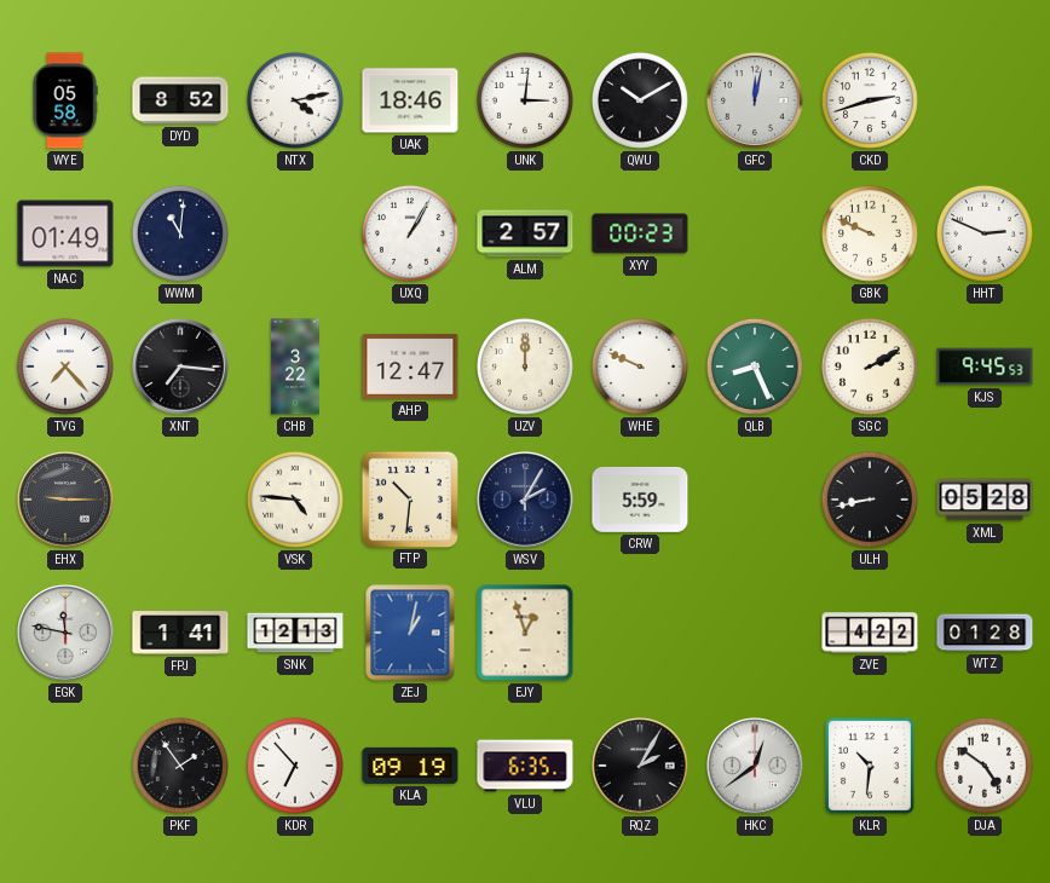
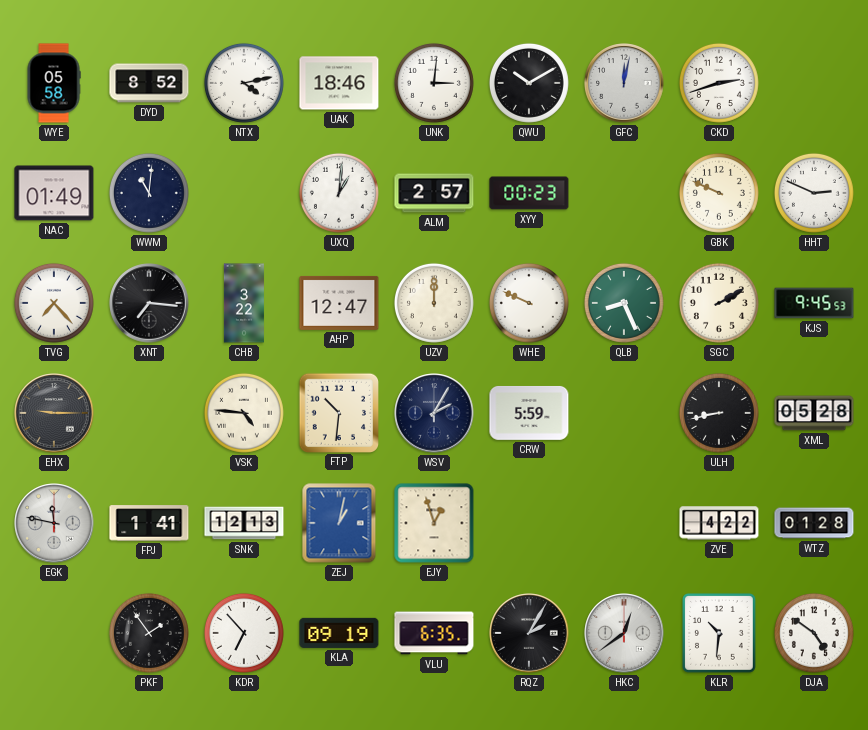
UXQ: 1:05 -> 1:01
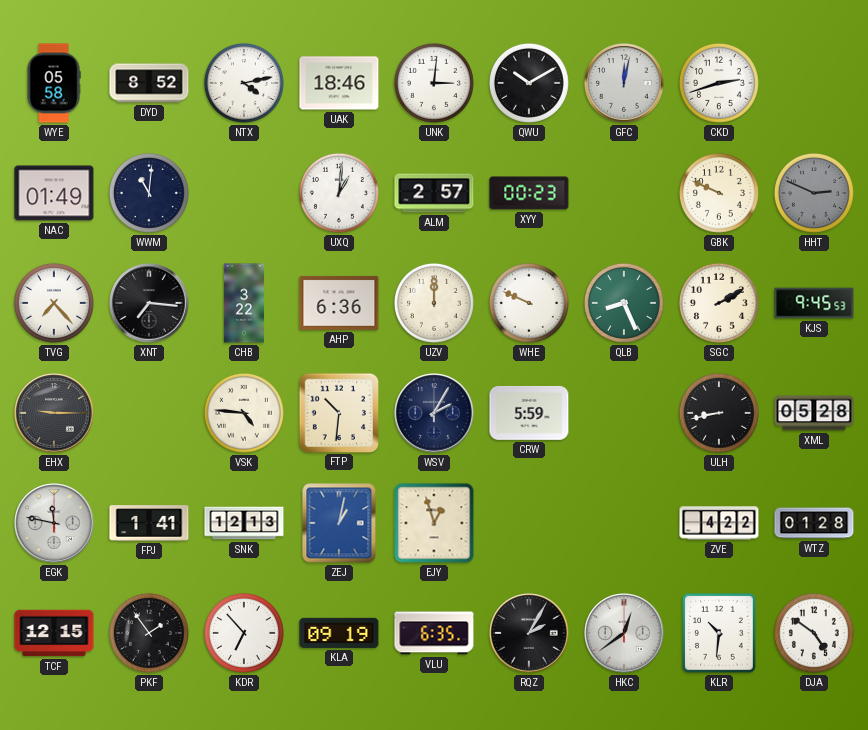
HHT dial: white -> grey
AHP: 12:47 -> 6:36
TCF: none -> 12:15
